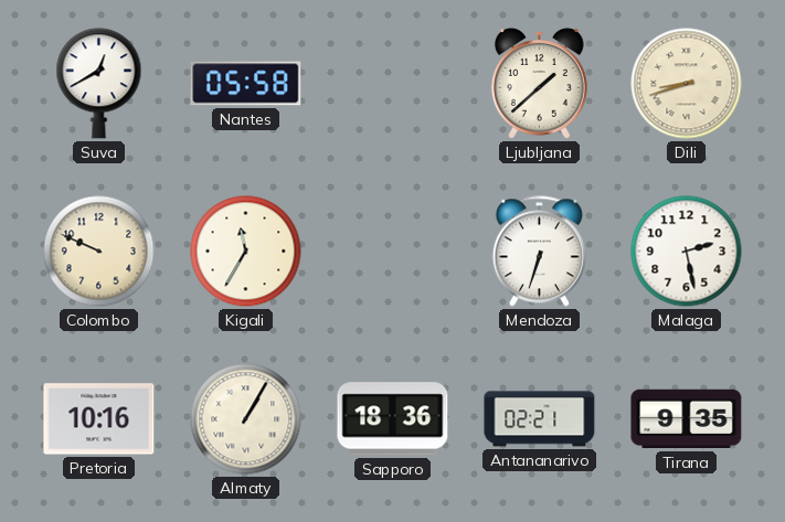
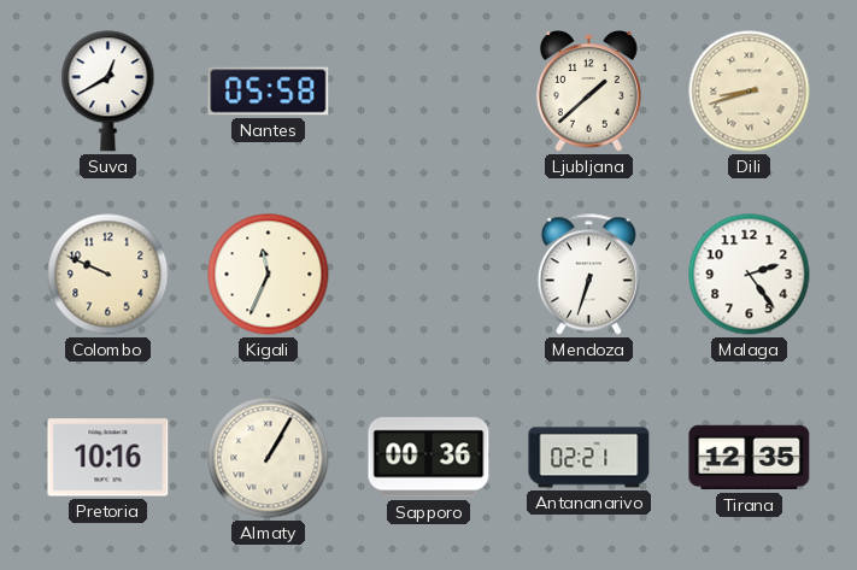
Kigali: 11:35 -> 11:34
Malaga: 2:28 -> 2:24
Sapporo: 18:36 -> 00:36
Tirana: 9:35 -> 12:35
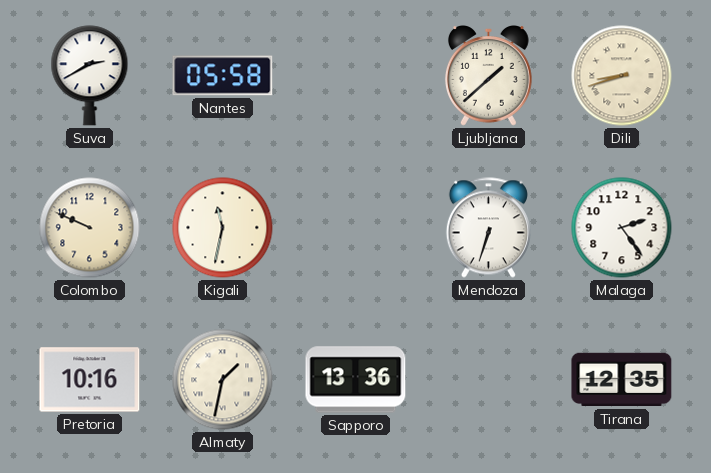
Suva: 12:40 -> 2:40
Kigali: 11:34 -> 11:32
Almaty: 1:05 -> 1:32
Sapporo: 00:36 -> 13:36
Antananarivo: 02:21 -> none
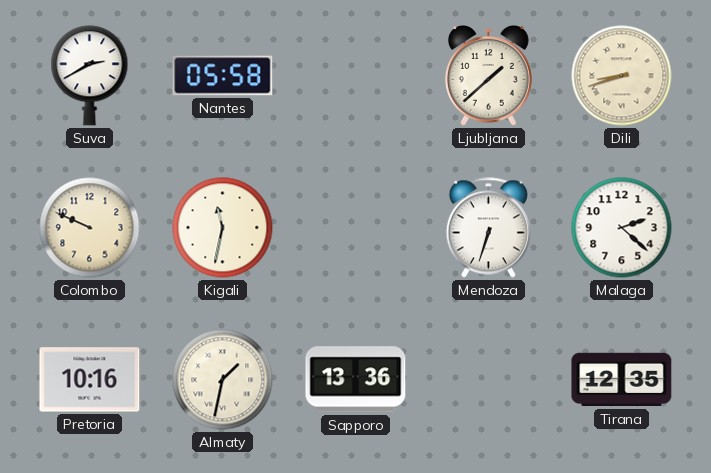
Malaga: 2:24 -> 2:22
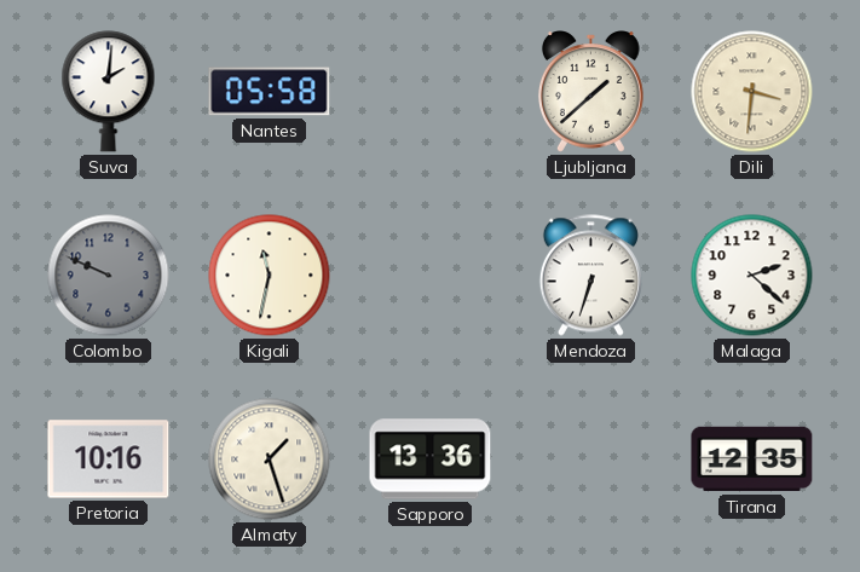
Suva: 2:40 -> 2:01
Dili: 8:42 -> 3:31
Colombo dial: cream -> grey
Almaty: 1:32 -> 1:27
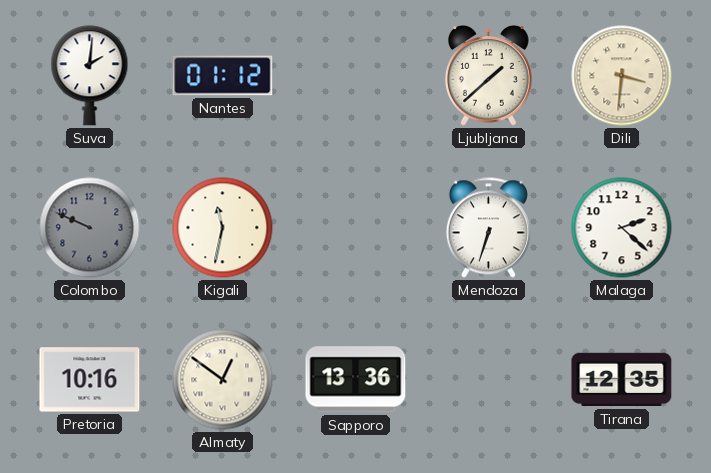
Nantes: 05:58 -> 01:12
Almaty: 1:27 -> 12:51
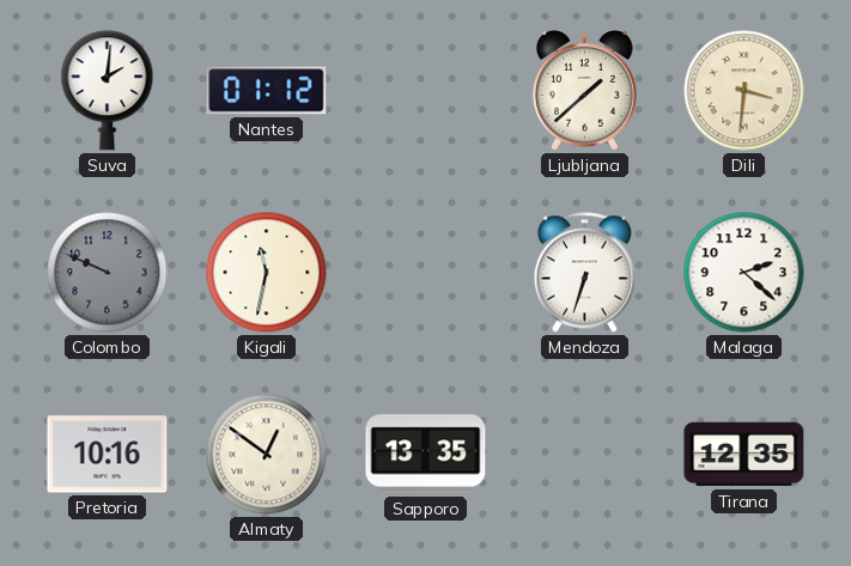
Sapporo: 13:36 -> 13:35
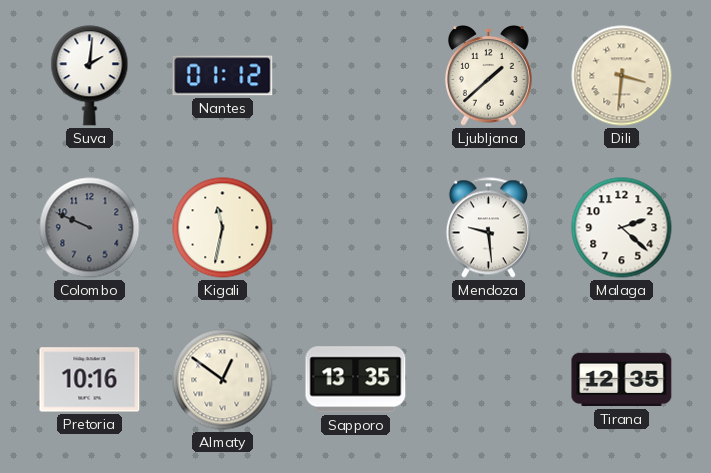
Mendoza: 6:33 -> 9:29
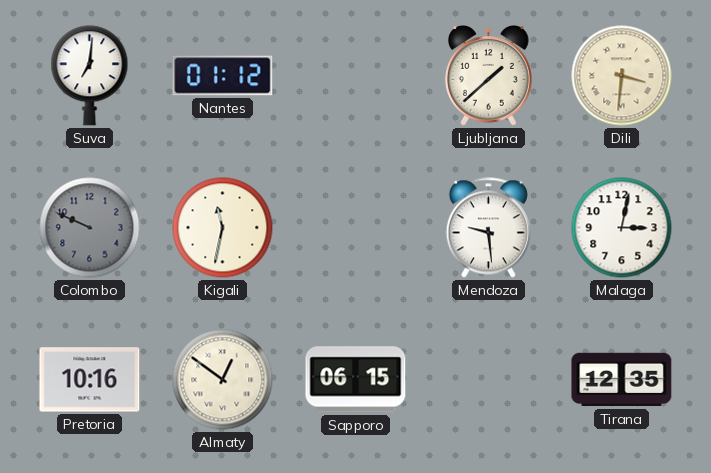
Suva: 2:01 -> 7:01
Malaga: 2:22 -> 3:02
Sapporo: 13:35 -> 06:15
